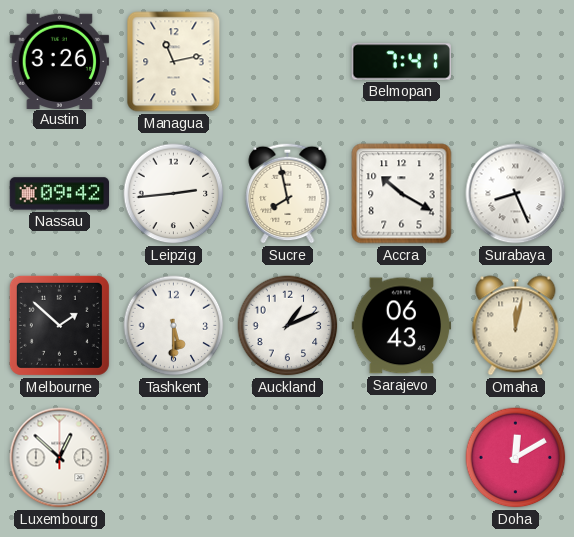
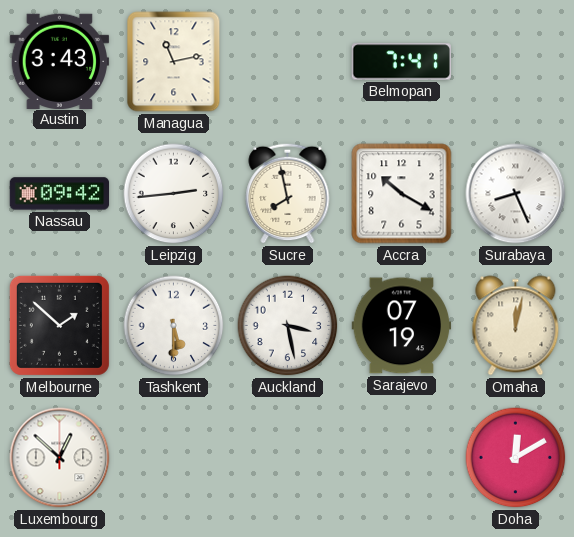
Austin: 3:26 -> 3:43
Auckland: 1:11 -> 3:28
Sarajevo: 06:43 -> 07:19
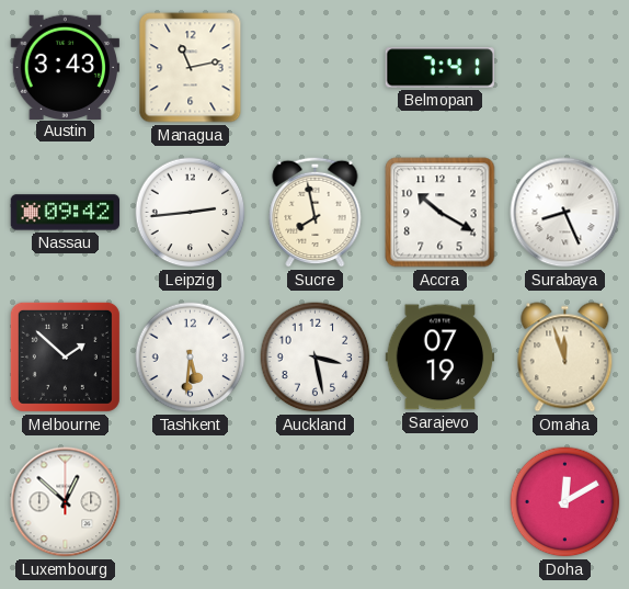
Tashkent: 5:30 -> 5:31
Omaha: 12:02 -> 11:57
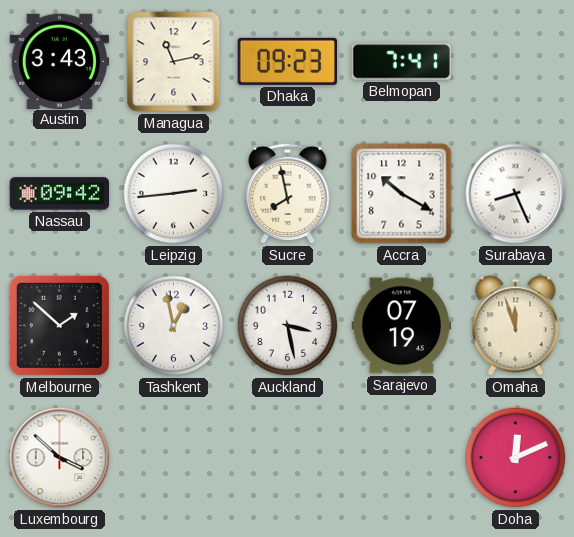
Dhaka: none -> 09:23
Tashkent: 5:31 -> 12:58
Luxembourg: 12:52 -> 3:52
Doha: 12:10 -> 12:11
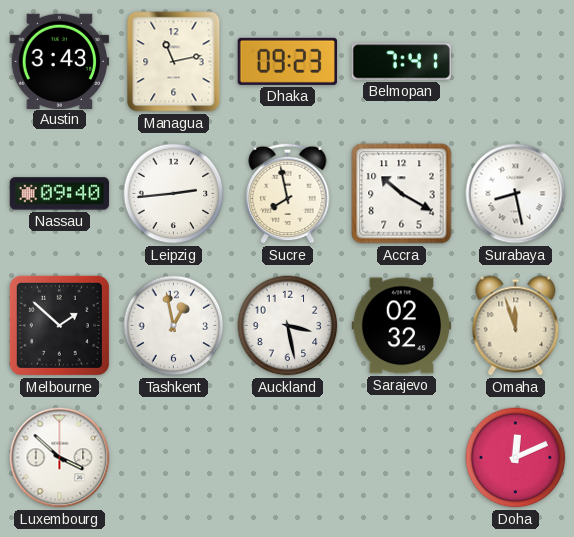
Nassau: 09:42 -> 09:40
Surabaya: 8:26 -> 8:28
Sarajevo: 07:19 -> 02:32
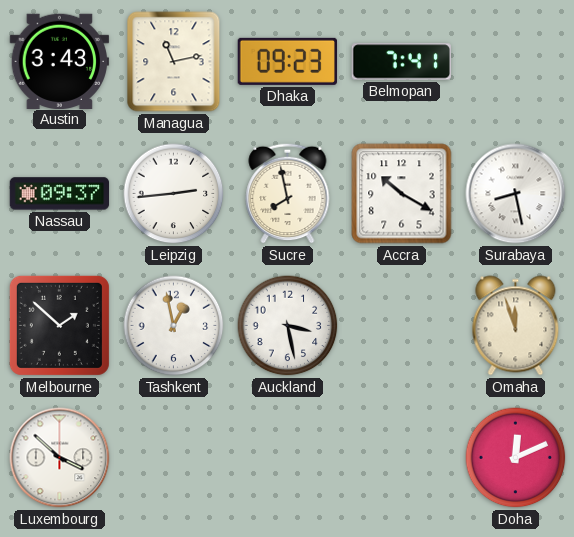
Nassau: 09:40 -> 09:37
Sarajevo: 02:32 -> none
